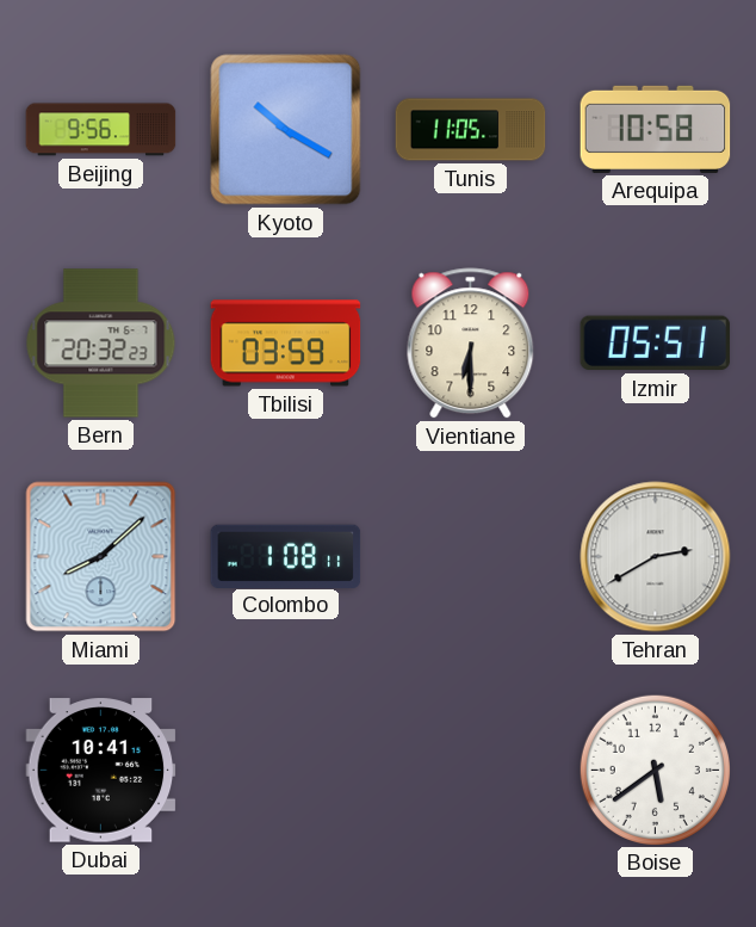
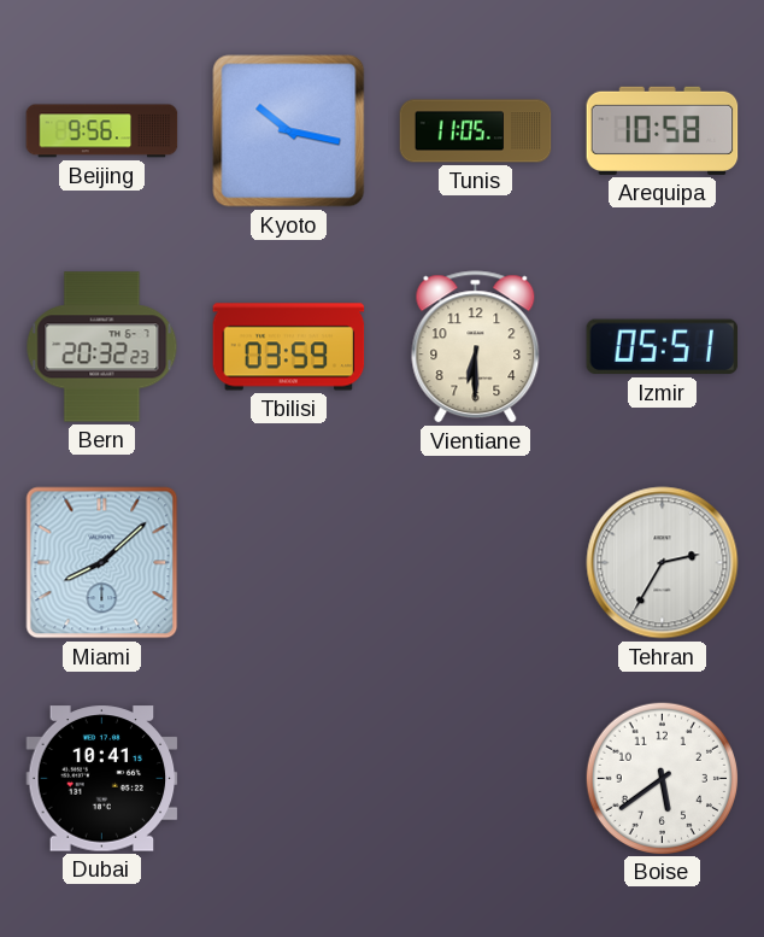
Kyoto: 10:20 -> 10:17
Colombo: 1:08 -> none
Tehran: 2:40 -> 2:35
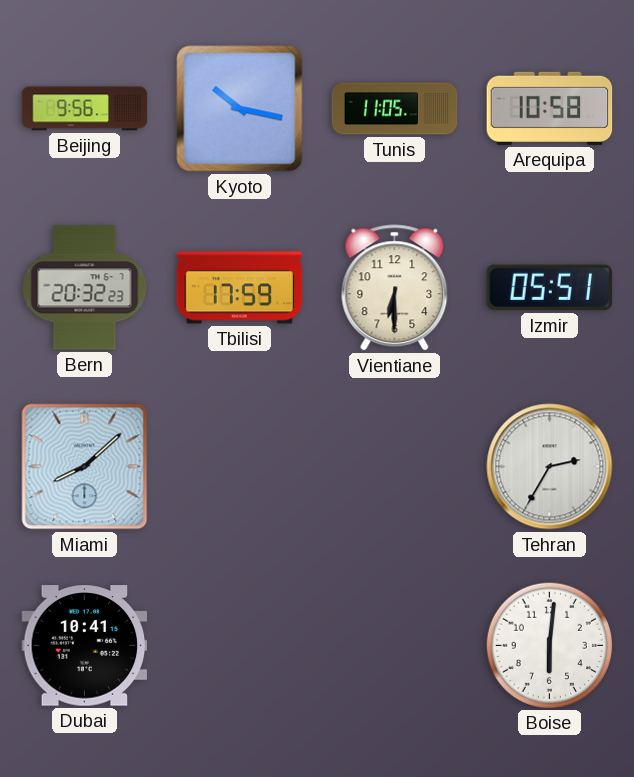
Tbilisi: 03:59 -> 17:59
Boise: 5:39 -> 6:01
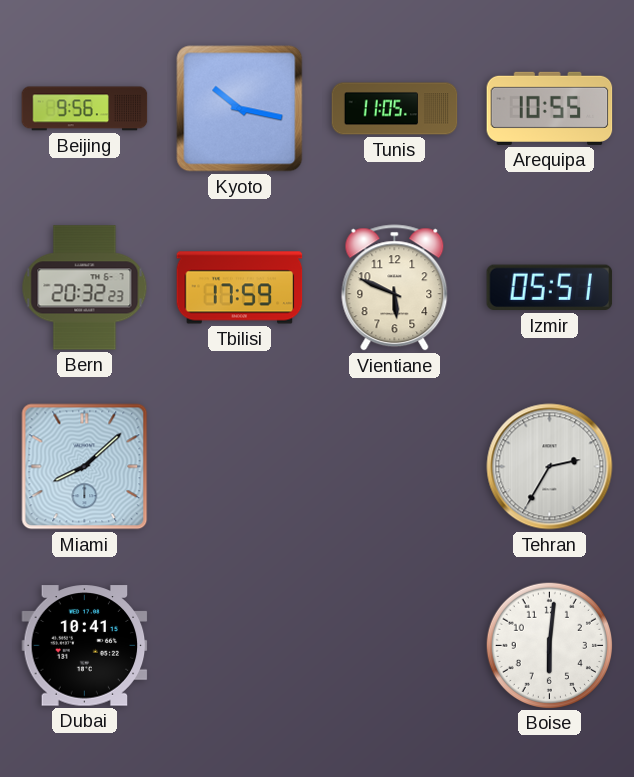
Arequipa: 10:58 -> 10:55
Vientiane: 6:30 -> 5:49
